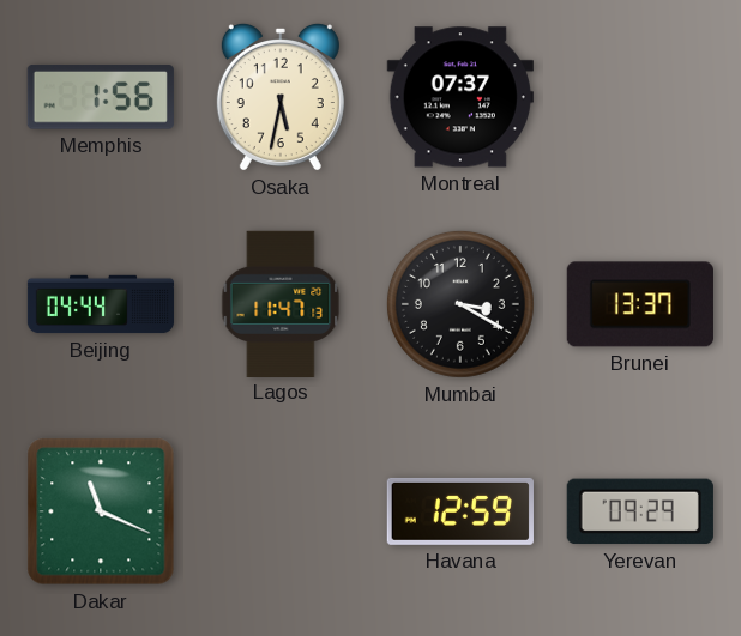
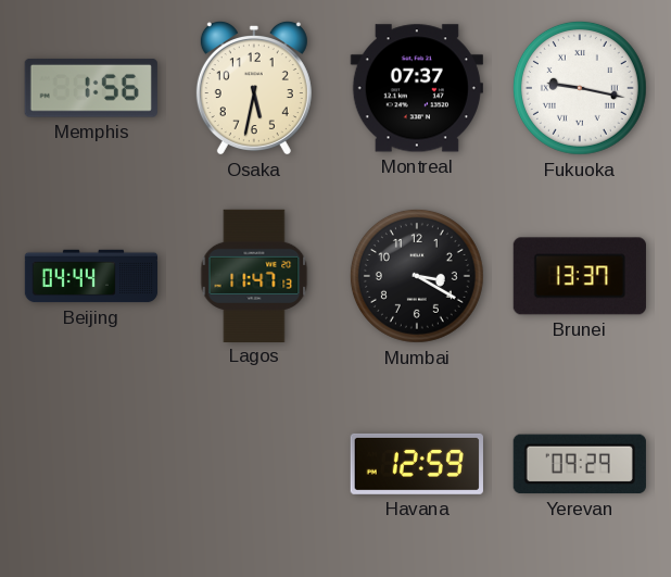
Fukuoka: none -> 9:17
Dakar: 11:19 -> none
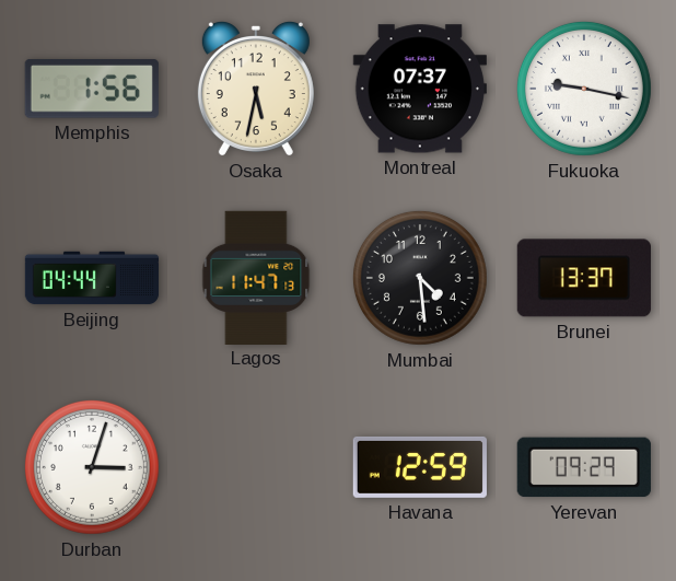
Mumbai: 3:20 -> 4:29
Durban: none -> 3:03
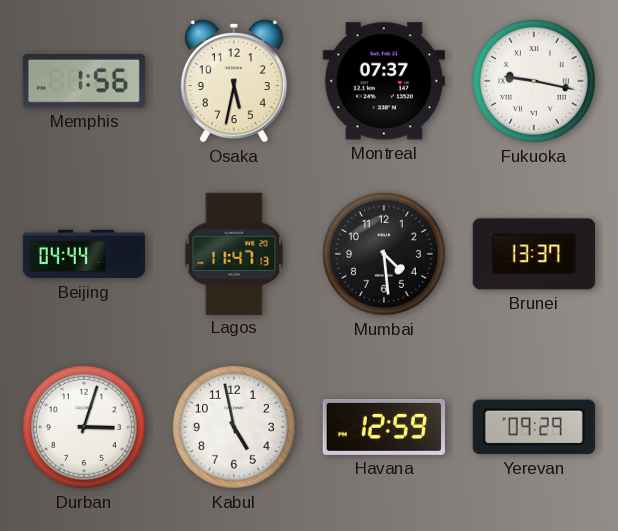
Kabul: none -> 4:58
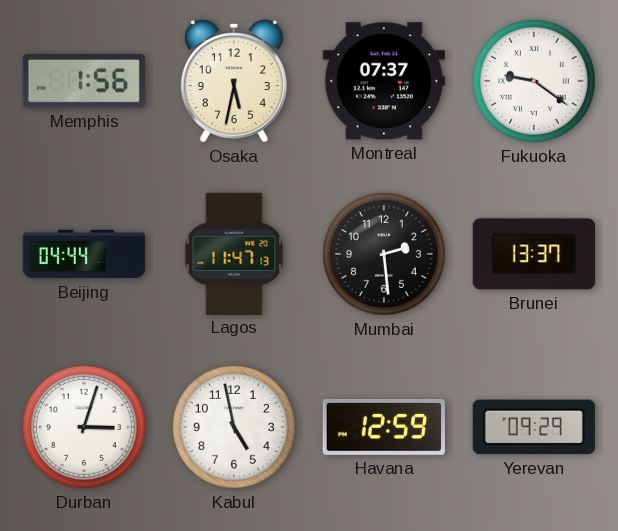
Fukuoka: 9:17 -> 9:21
Mumbai: 4:29 -> 2:29
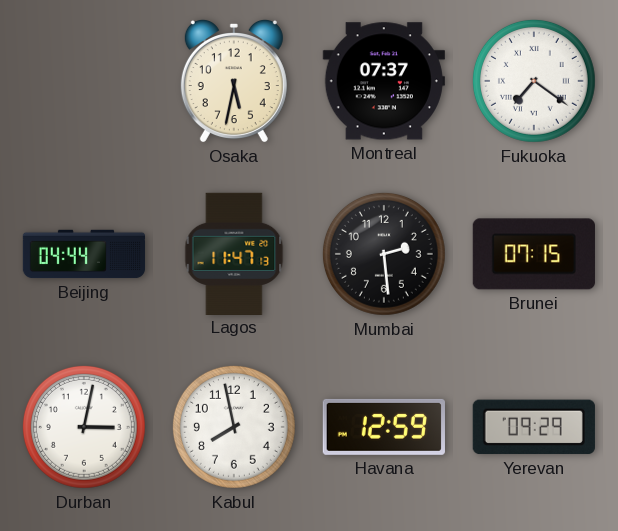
Memphis: 1:56 -> none
Fukuoka: 9:21 -> 7:21
Brunei: 13:37 -> 07:15
Durban: 3:03 -> 3:02
Kabul: 4:58 -> 7:58
